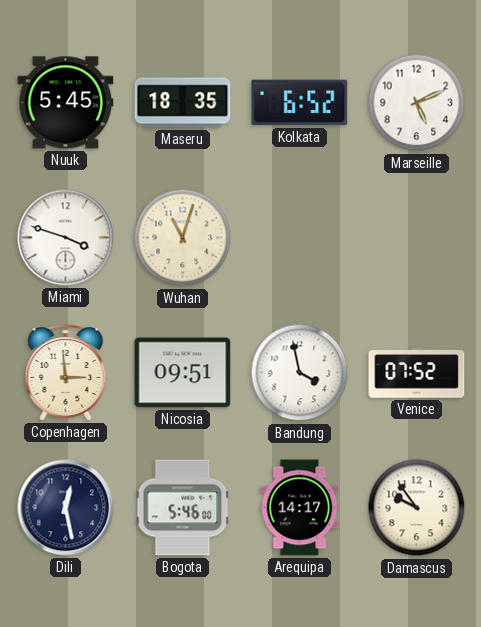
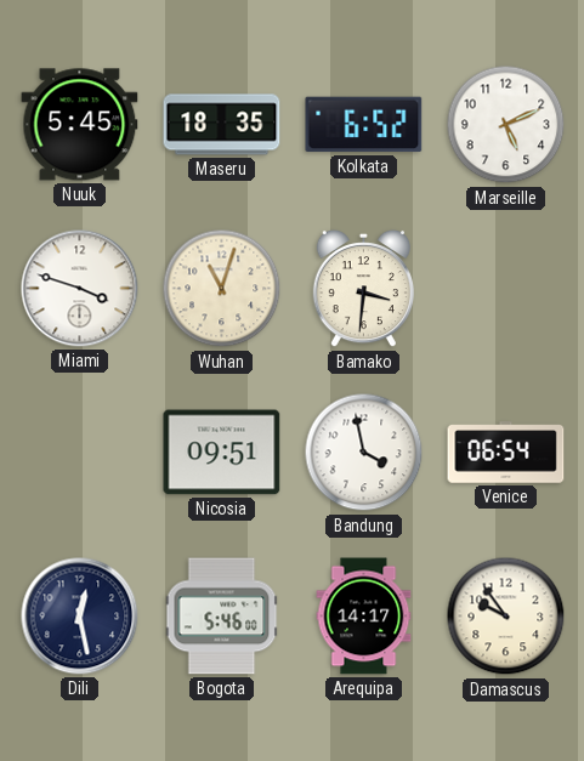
Bamako: none -> 3:31
Copenhagen: 2:59 -> none
Venice: 07:52 -> 06:54
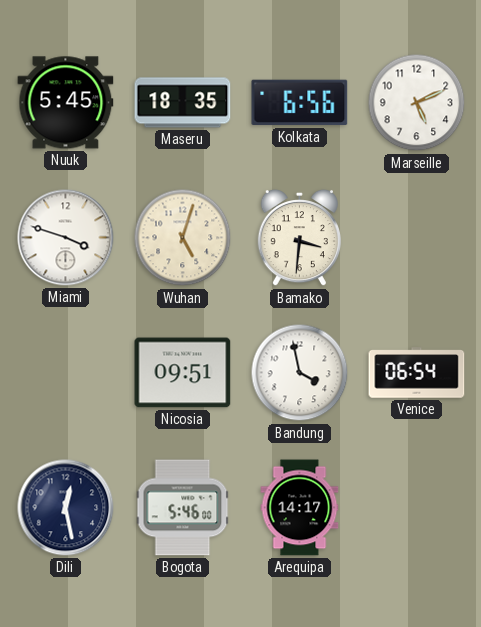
Kolkata: 6:52 -> 6:56
Wuhan: 11:03 -> 5:03
Damascus: 9:54 -> none
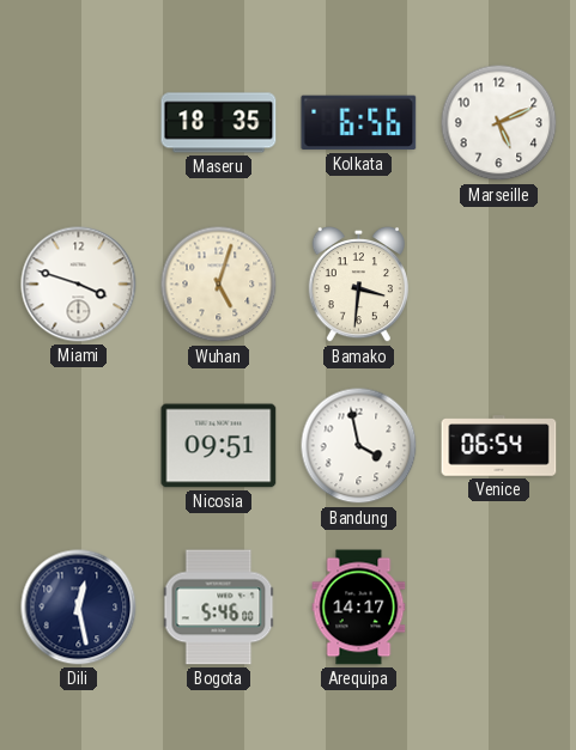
Nuuk: 5:45 -> none
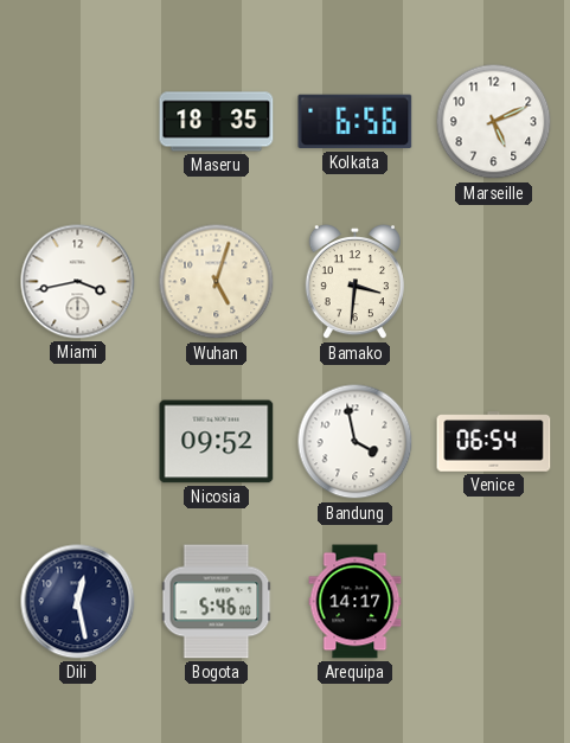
Miami: 3:48 -> 3:43
Nicosia: 09:51 -> 09:52
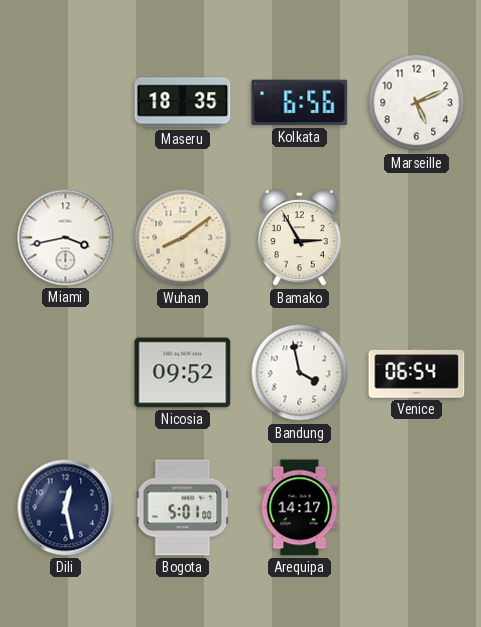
Wuhan: 5:03 -> 8:09
Bamako: 3:31 -> 2:55
Bogota: 5:46 -> 5:01
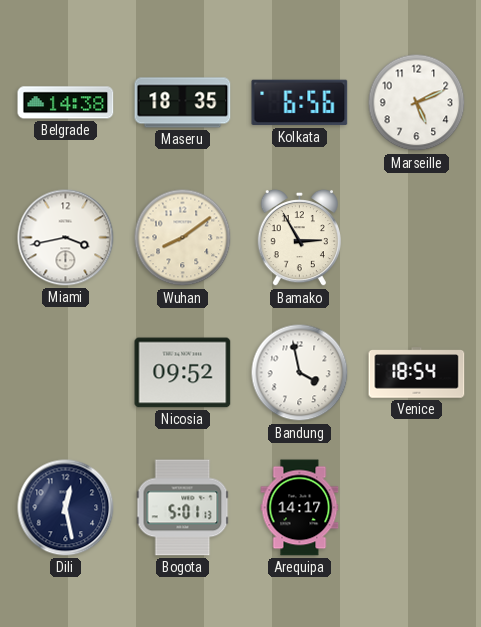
Belgrade: none -> 14:38
Venice: 06:54 -> 18:54
Bogota: 5:01:00 -> 5:01:13
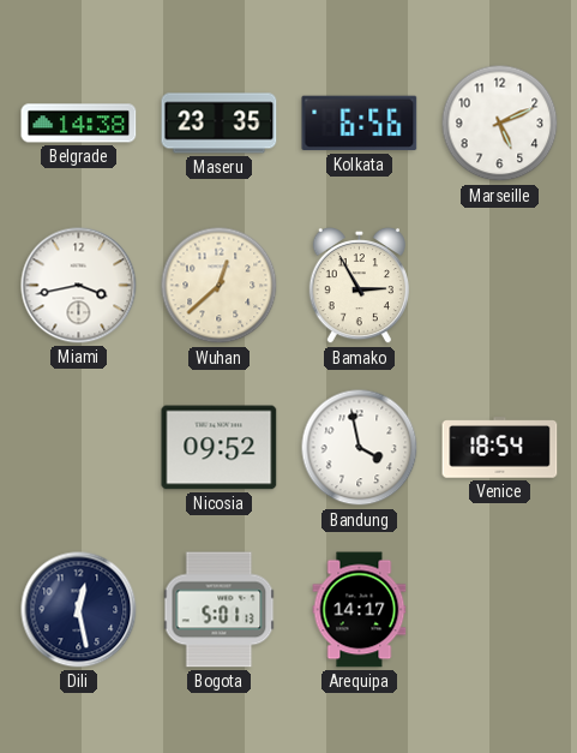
Maseru: 18:35 -> 23:35
Wuhan: 8:09 -> 12:38
